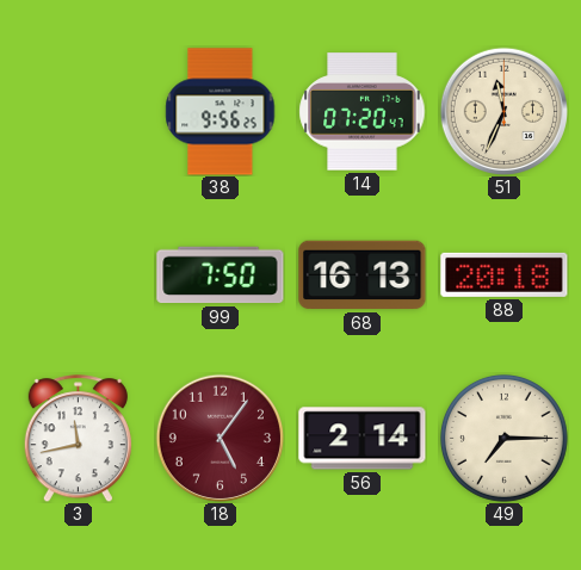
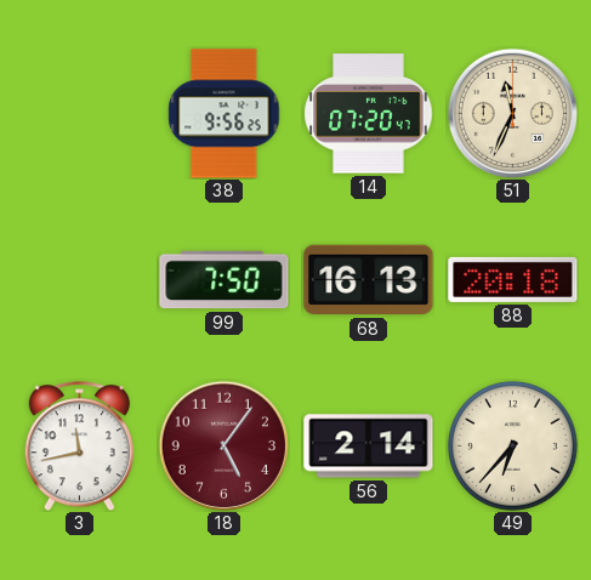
49: 7:15 -> 6:37
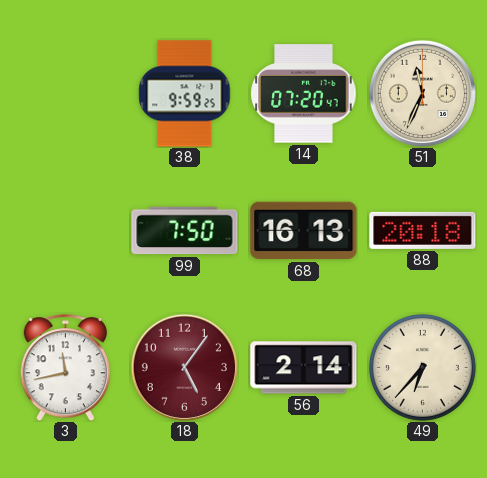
38: 9:56 -> 9:59
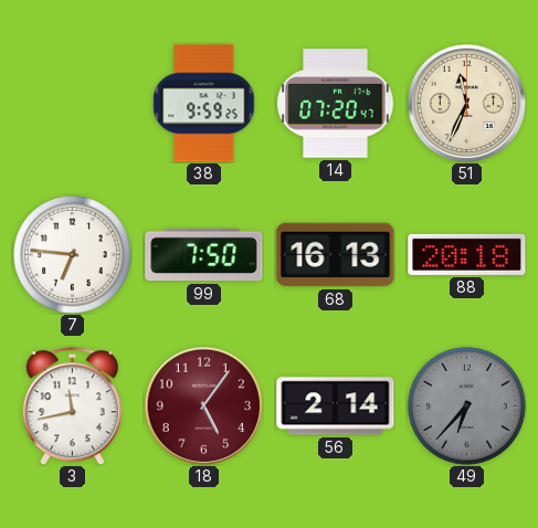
7: none -> 6:46
49 dial: cream -> grey
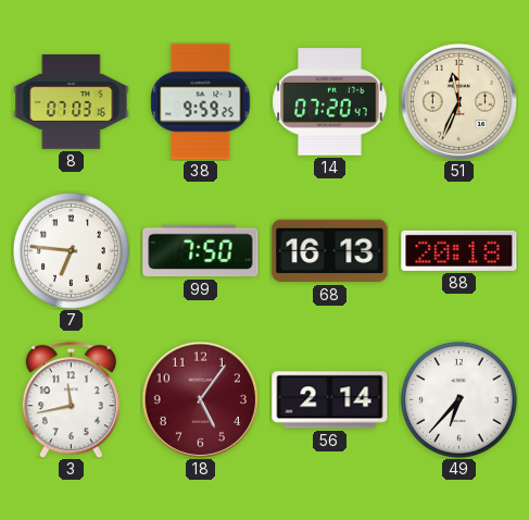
8: none -> 07:03
49 dial: grey -> white
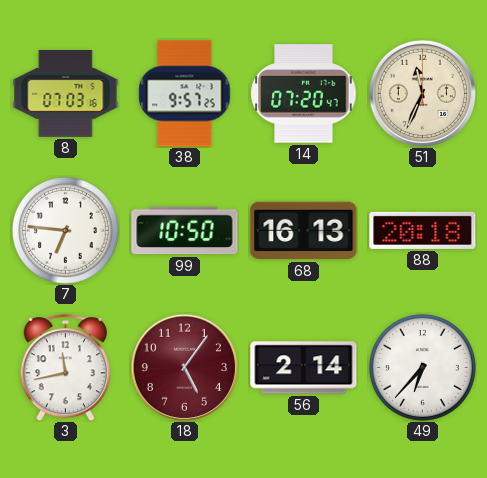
38: 9:59 -> 9:57
99: 7:50 -> 10:50
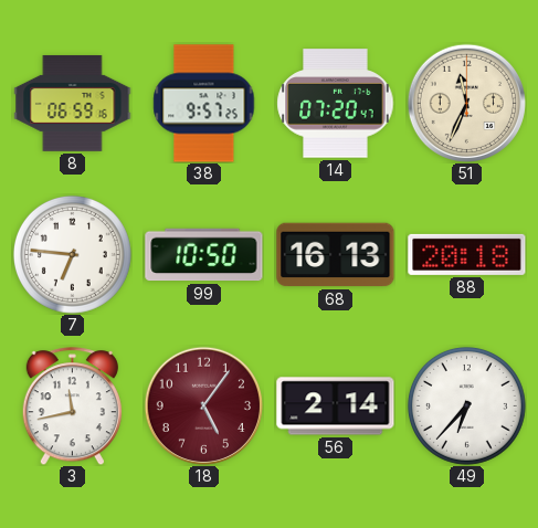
8: 07:03 -> 06:59
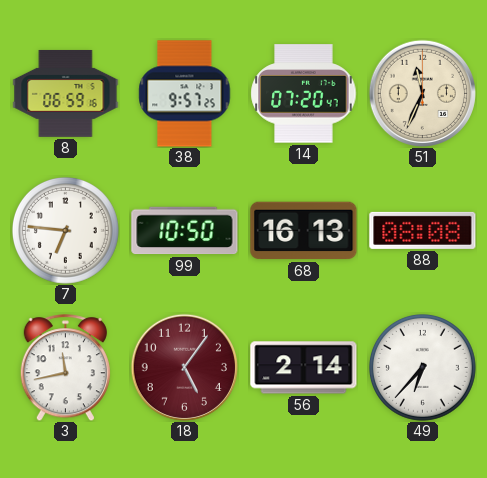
88: 20:18 -> 08:08
